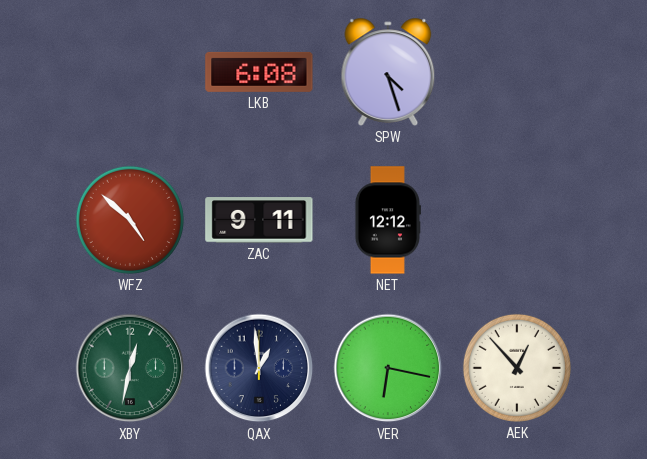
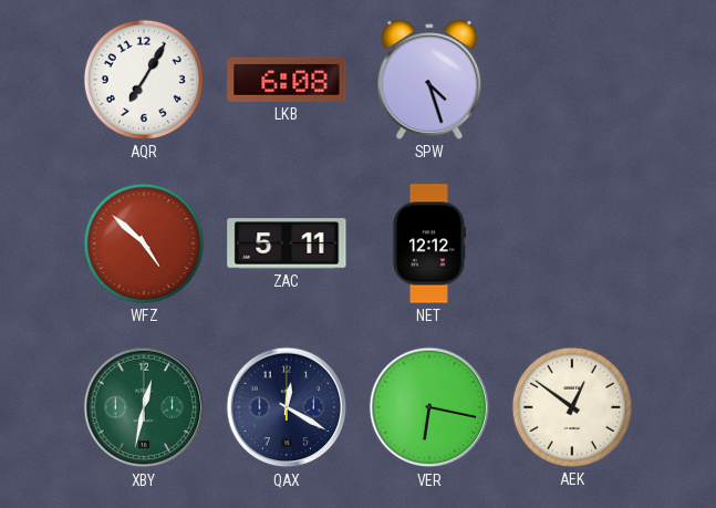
AQR: none -> 7:05
ZAC: 9:11 -> 5:11
QAX: 12:59 -> 12:20
AEK: 12:53 -> 12:51
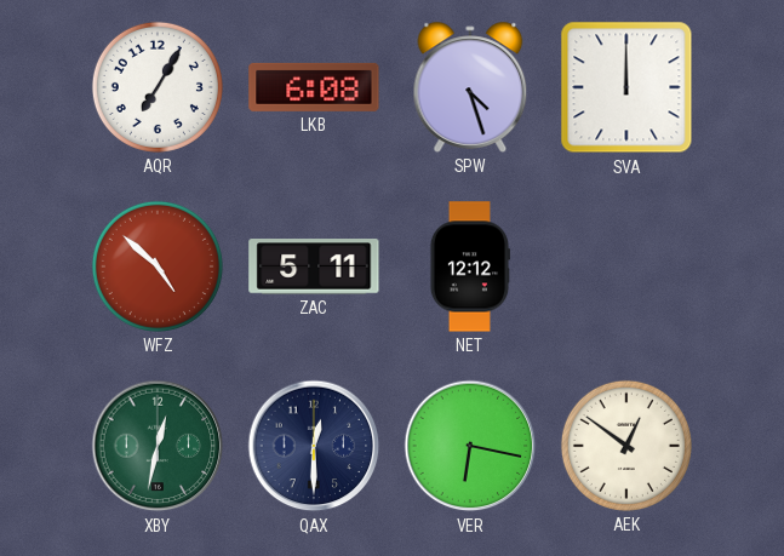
SVA: none -> 12:00
QAX: 12:20 -> 12:30
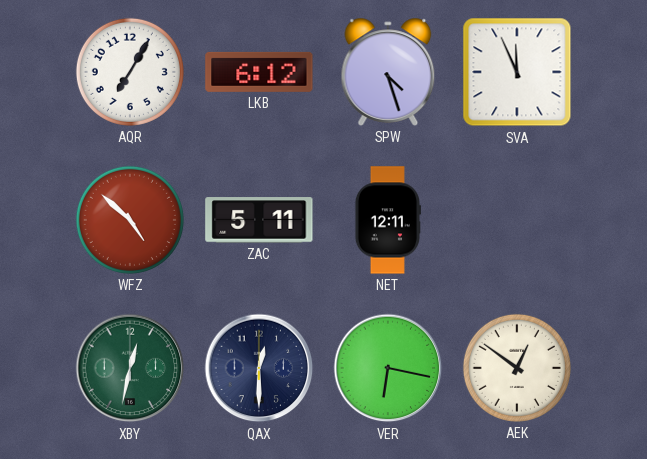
LKB: 6:08 -> 6:12
SVA: 12:00 -> 11:56
NET: 12:12 -> 12:11
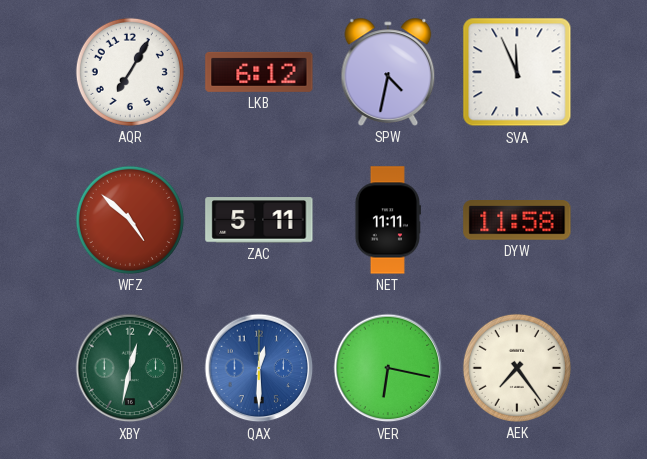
SPW: 4:27 -> 4:32
NET: 12:11 -> 11:11
DYW: none -> 11:58
QAX dial: navy -> blue
AEK: 12:51 -> 7:24
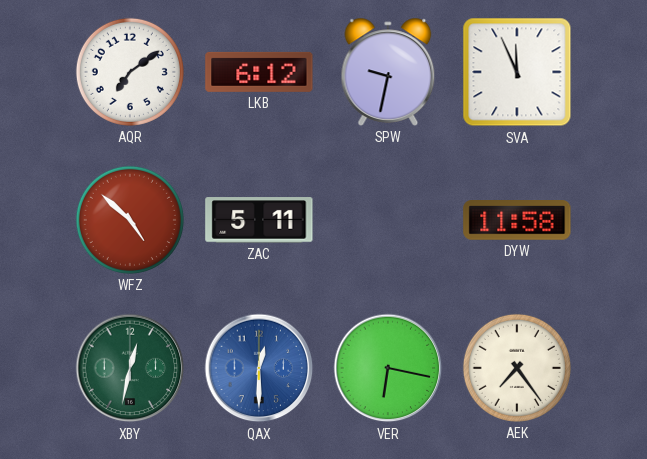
AQR: 7:05 -> 7:09
SPW: 4:32 -> 9:32
NET: 11:11 -> none
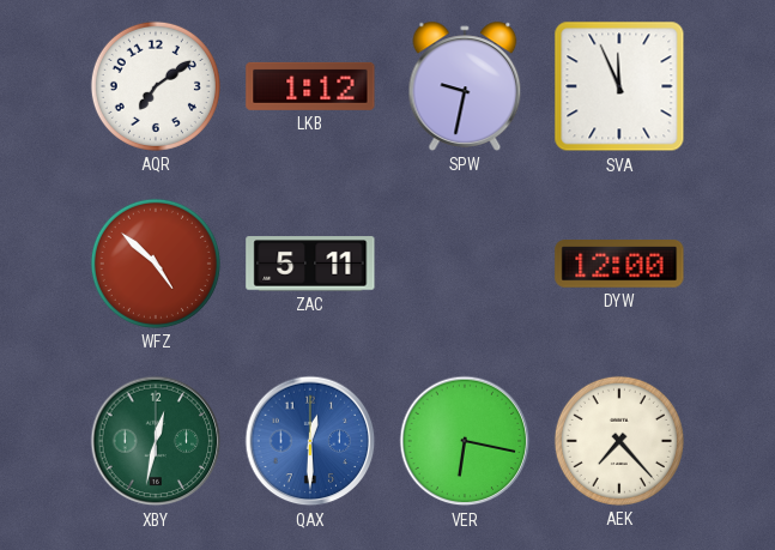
LKB: 6:12 -> 1:12
DYW: 11:58 -> 12:00
AEK: 7:24 -> 7:23
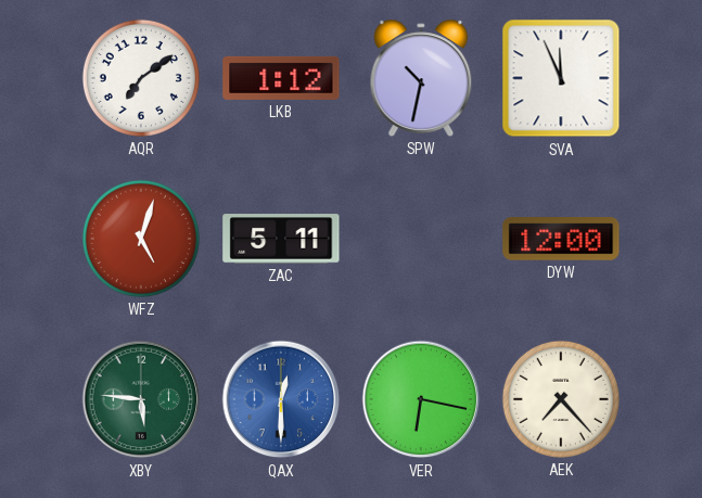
SPW: 9:32 -> 10:32
WFZ: 4:52 -> 5:03
XBY: 12:32 -> 5:46
